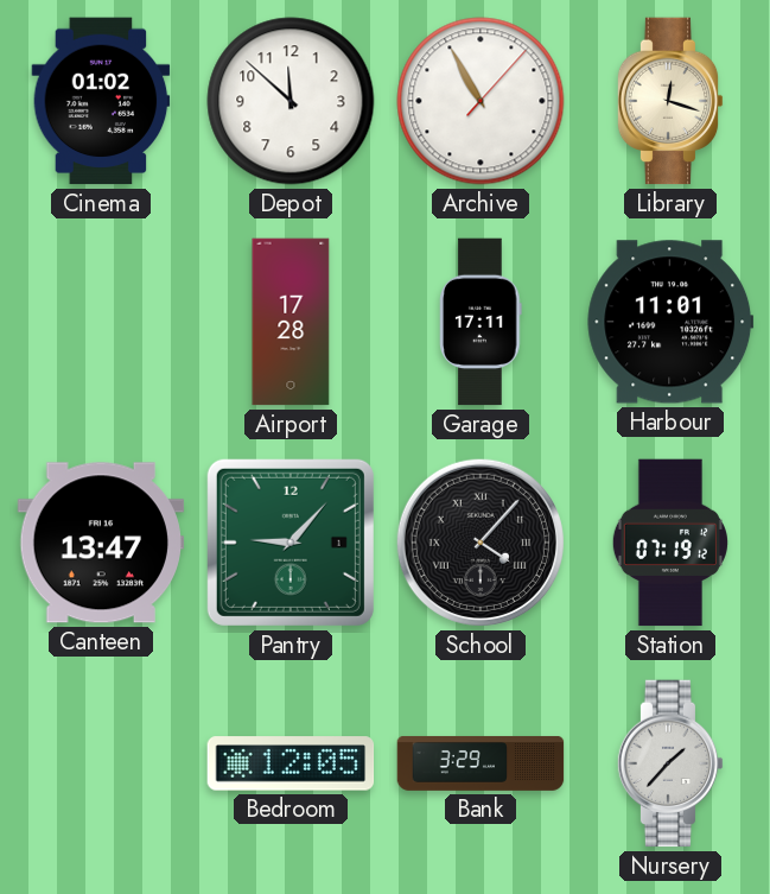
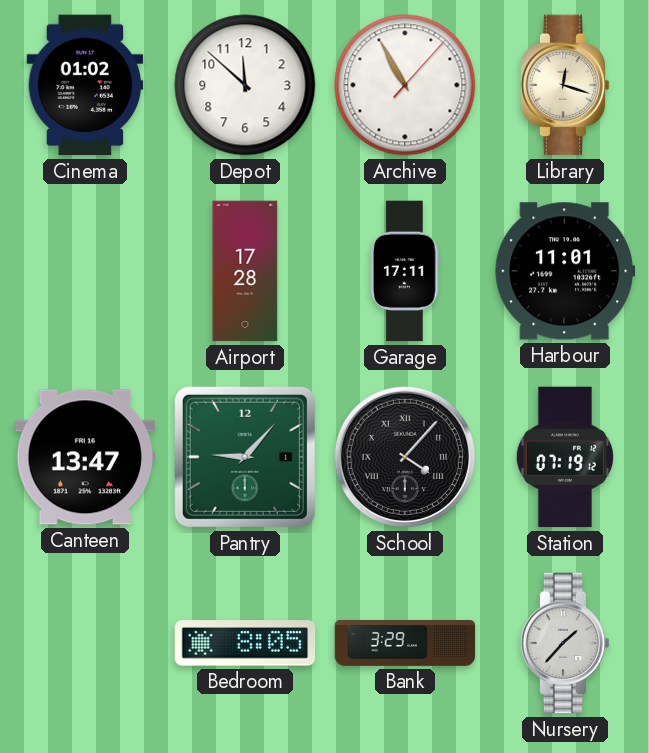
Bedroom: 12:05 -> 8:05
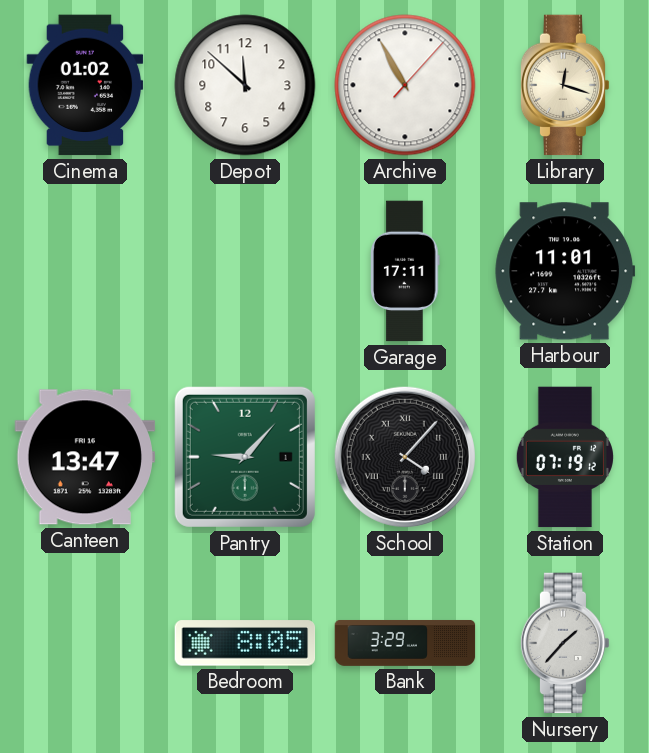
Airport: 17:28 -> none
